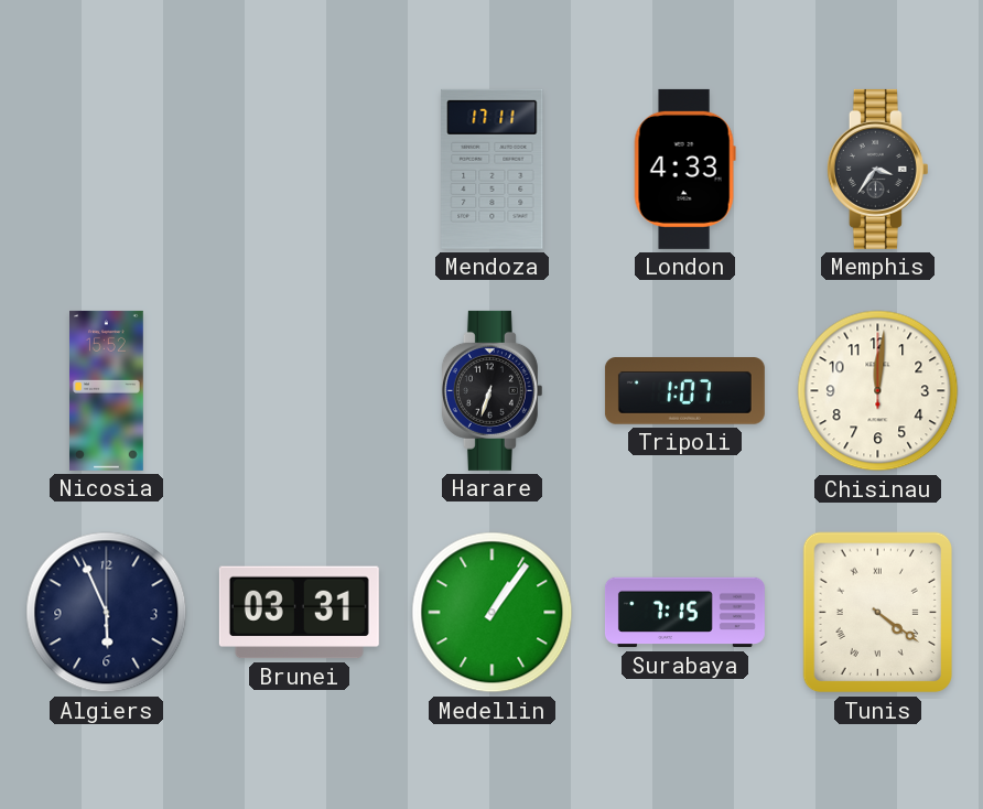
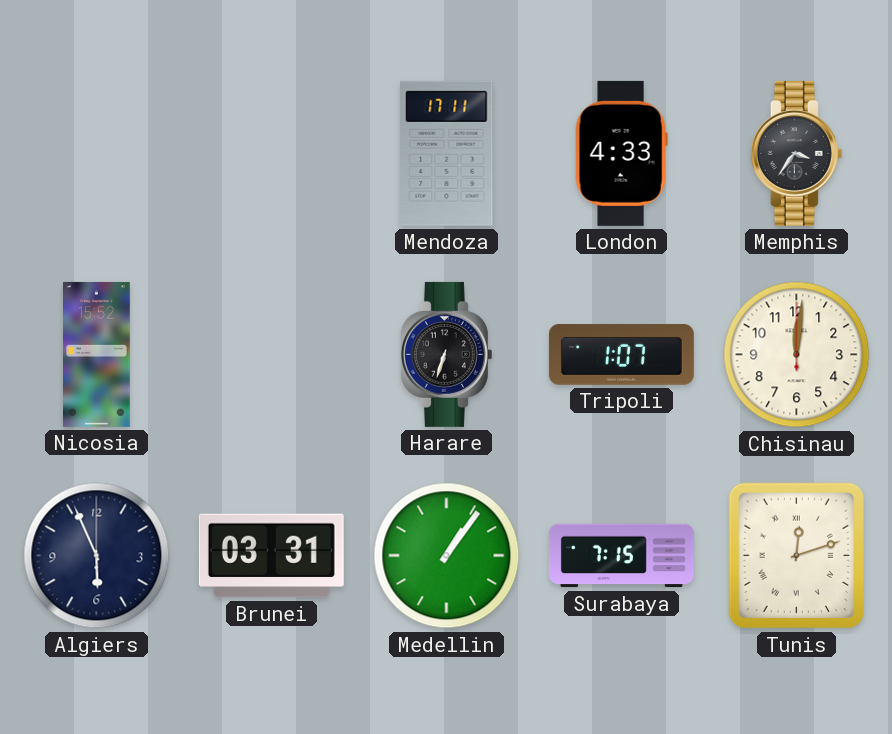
Tunis: 4:21 -> 12:12
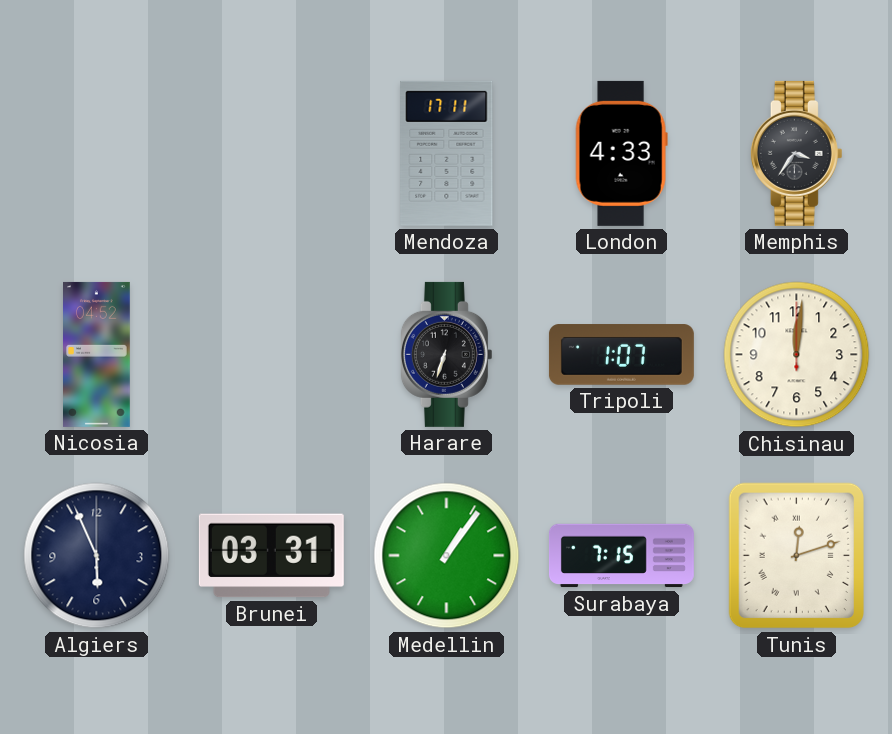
Nicosia: 15:52 -> 04:52
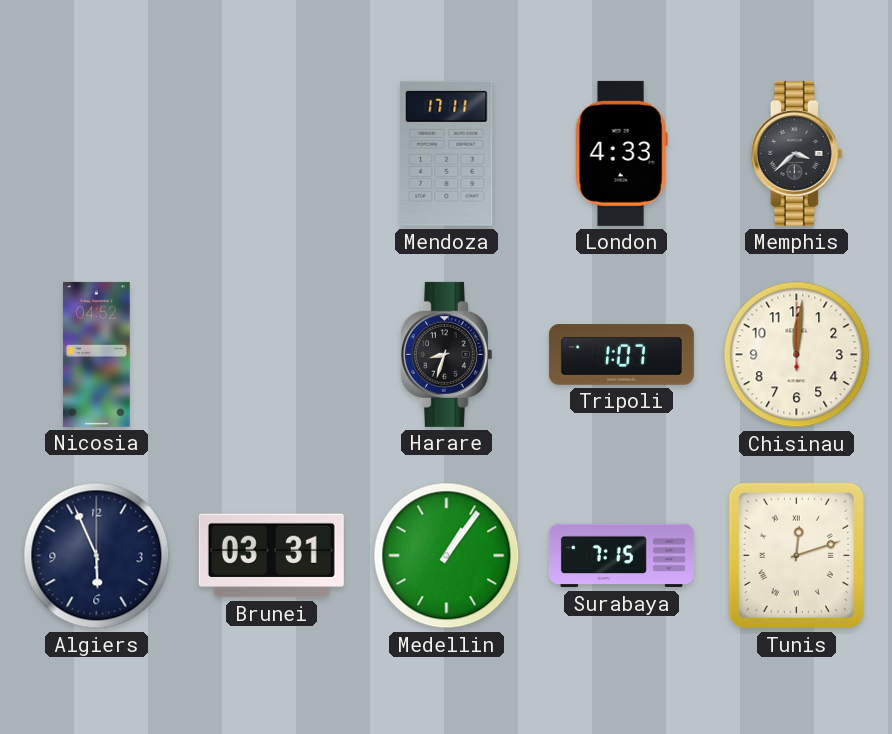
Memphis: 3:36 -> 3:38
Harare: 6:33 -> 8:33
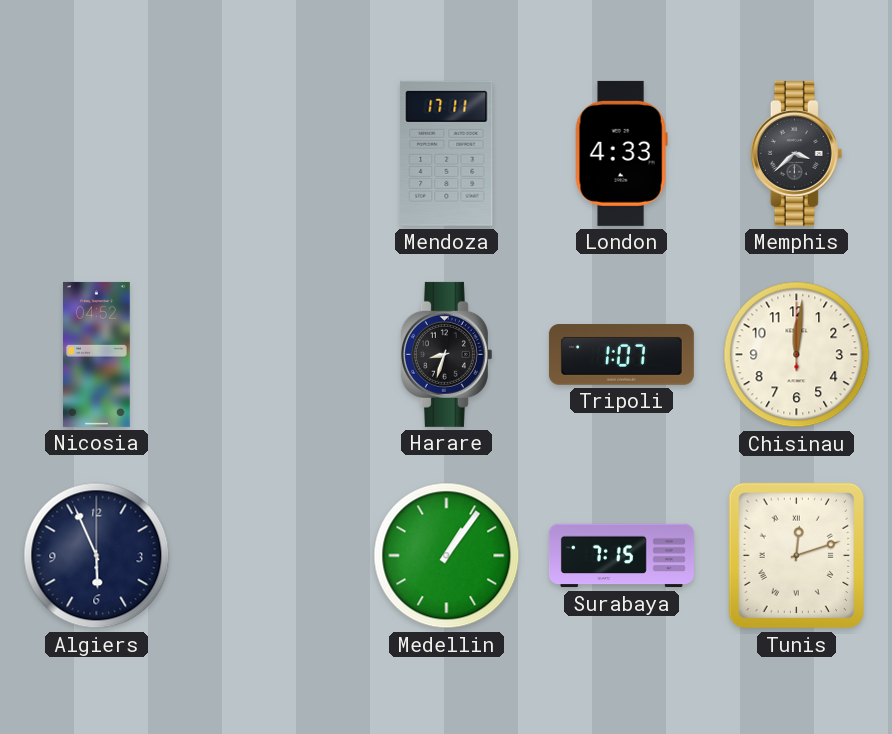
Brunei: 03:31 -> none
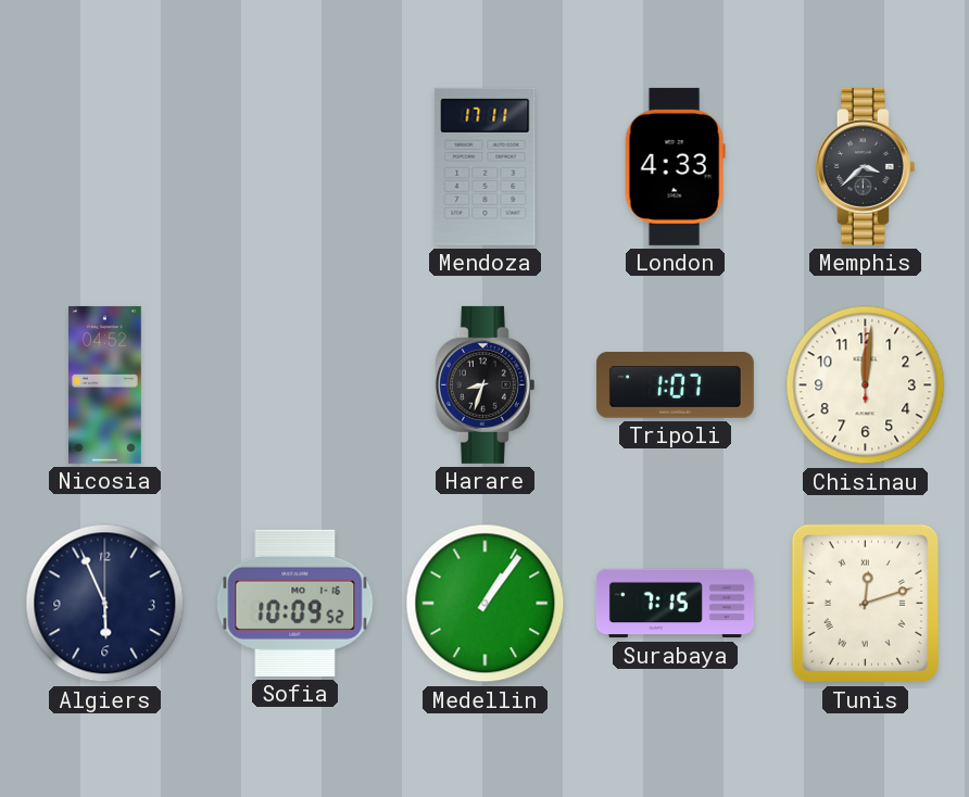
Sofia: none -> 10:09
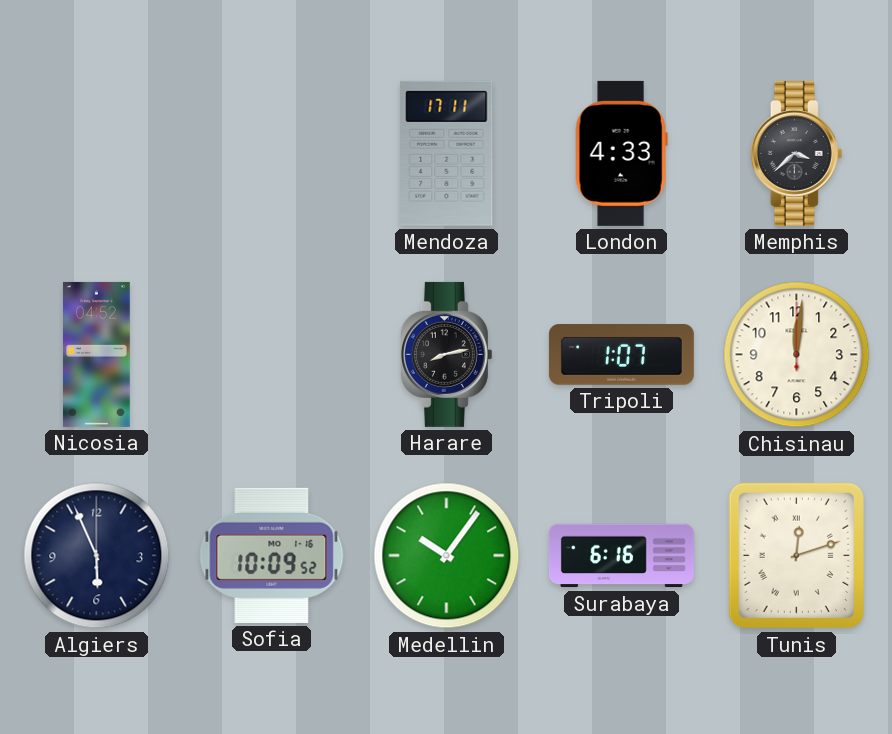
Harare: 8:33 -> 8:13
Medellin: 1:06 -> 10:06
Surabaya: 7:15 -> 6:16
